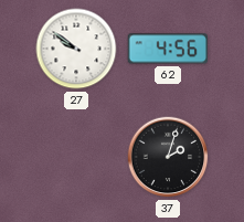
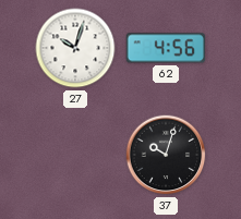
27: 9:51 -> 10:03
37: 2:03 -> 10:03
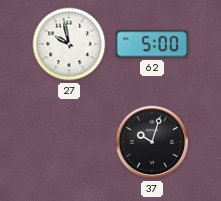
27: 10:03 -> 9:58
62: 4:56 -> 5:00
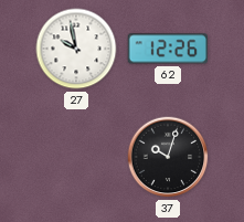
62: 5:00 -> 12:26
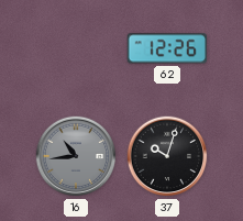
27: 9:58 -> none
16: none -> 10:44
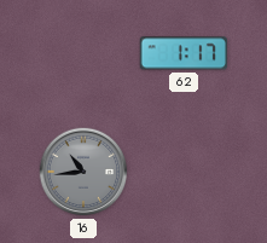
62: 12:26 -> 1:17
37: 10:03 -> none
